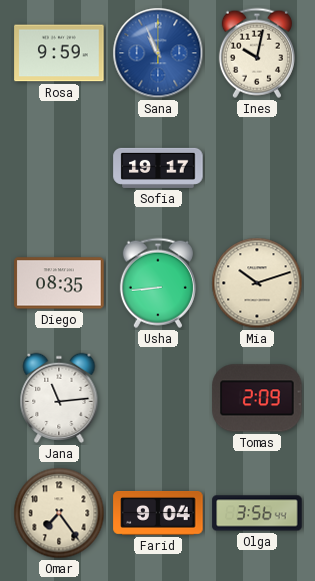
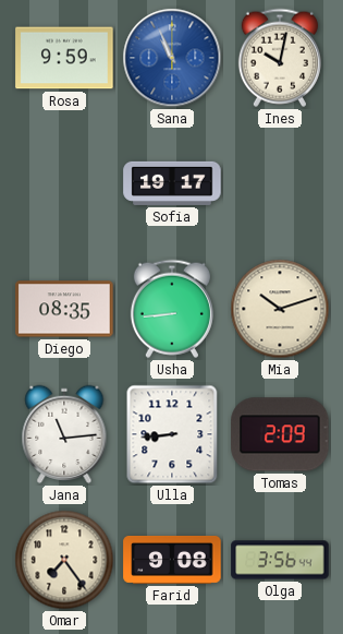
Ulla: none -> 8:44
Farid: 9:04 -> 9:08
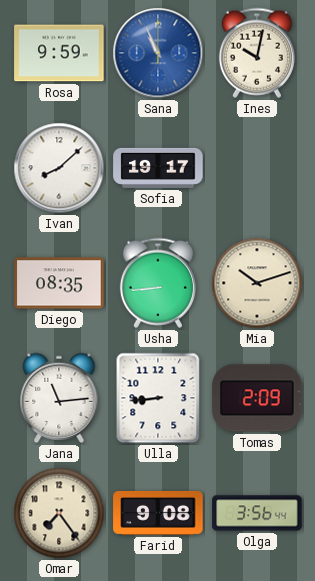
Ivan: none -> 8:08
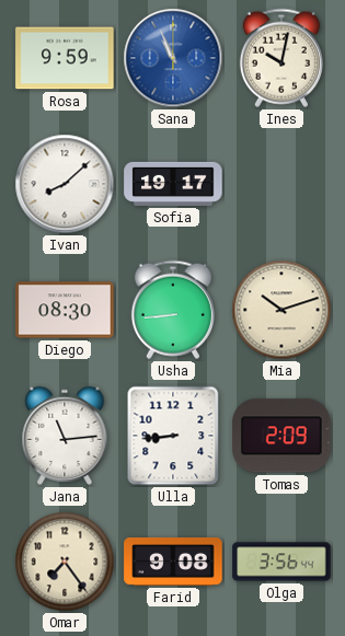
Diego: 08:35 -> 08:30
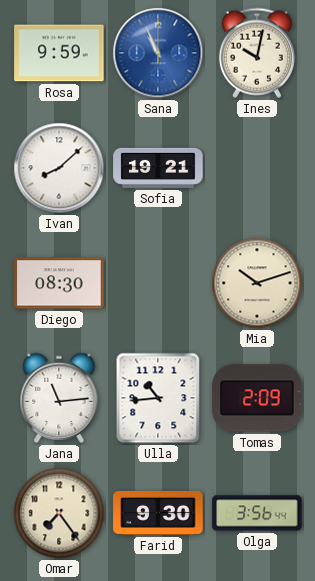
Sofia: 19:17 -> 19:21
Usha: 8:44 -> none
Ulla: 8:44 -> 10:44
Farid: 9:08 -> 9:30
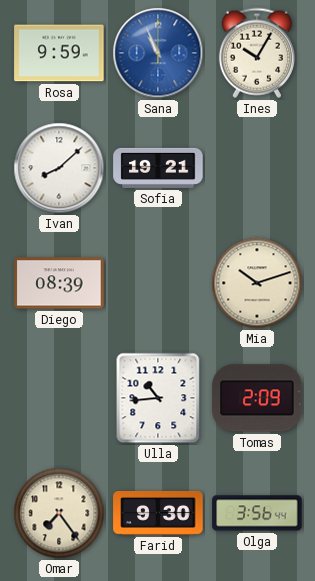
Ines: 10:02 -> 10:05
Diego: 08:30 -> 08:39
Jana: 11:14 -> none
